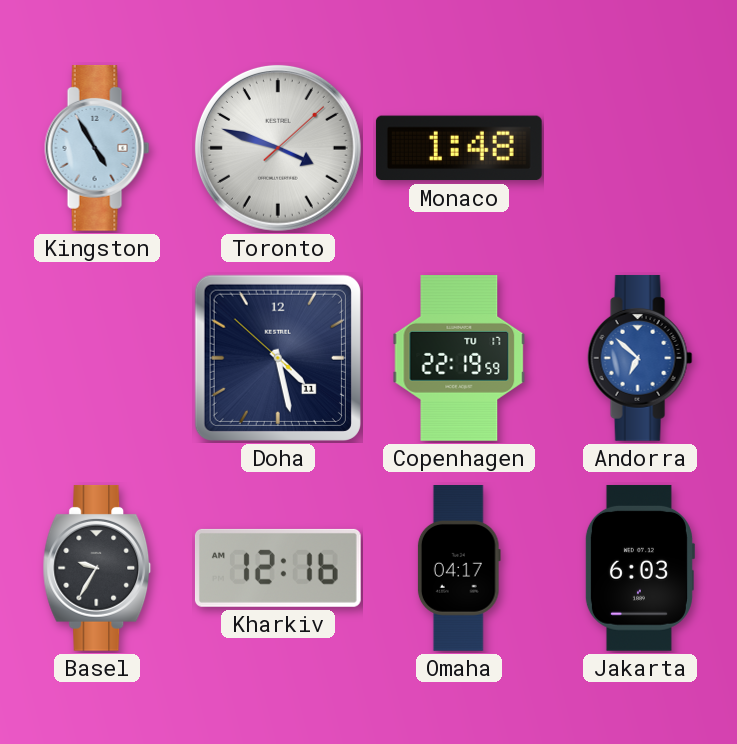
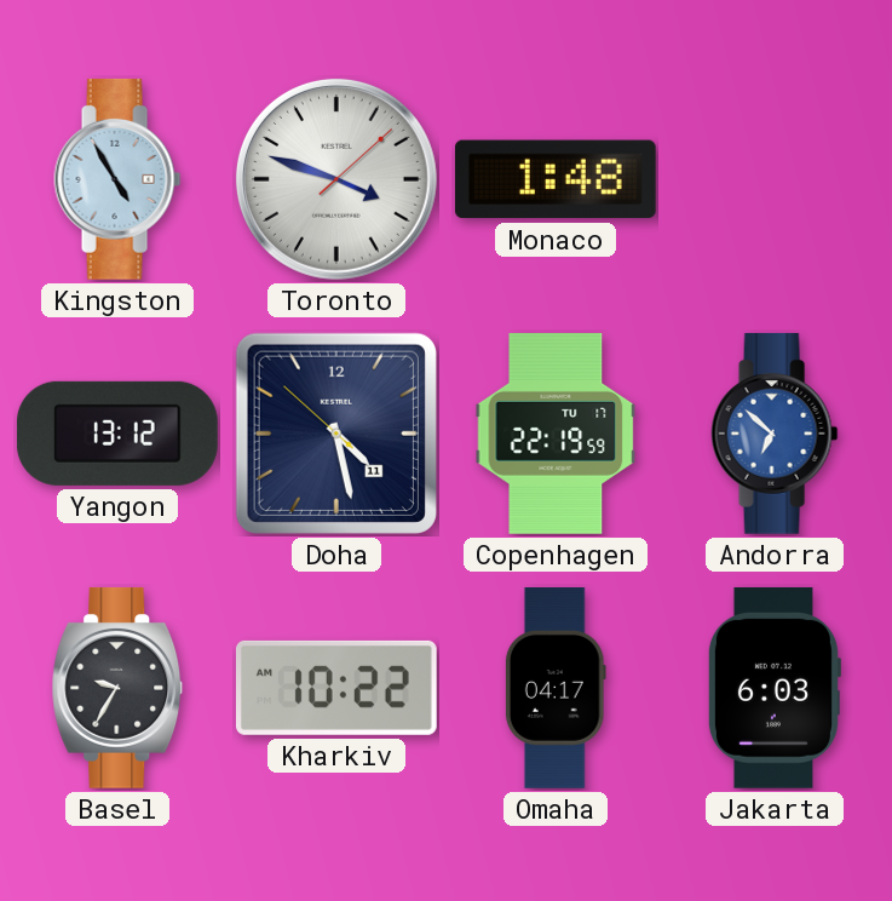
Yangon: none -> 13:12
Kharkiv: 12:16 -> 10:22
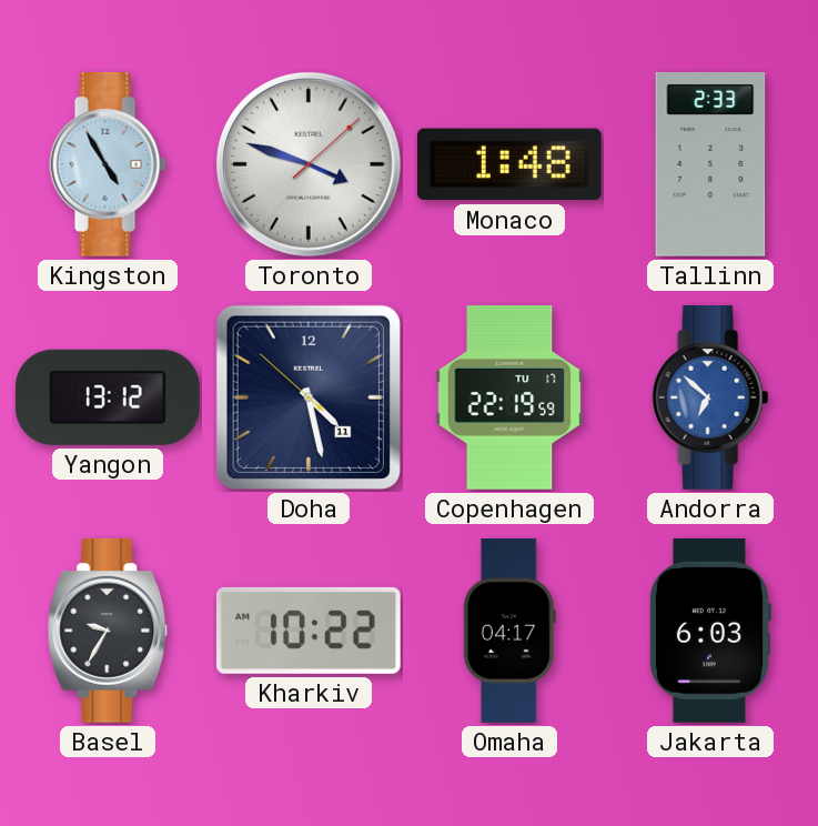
Tallinn: none -> 2:33
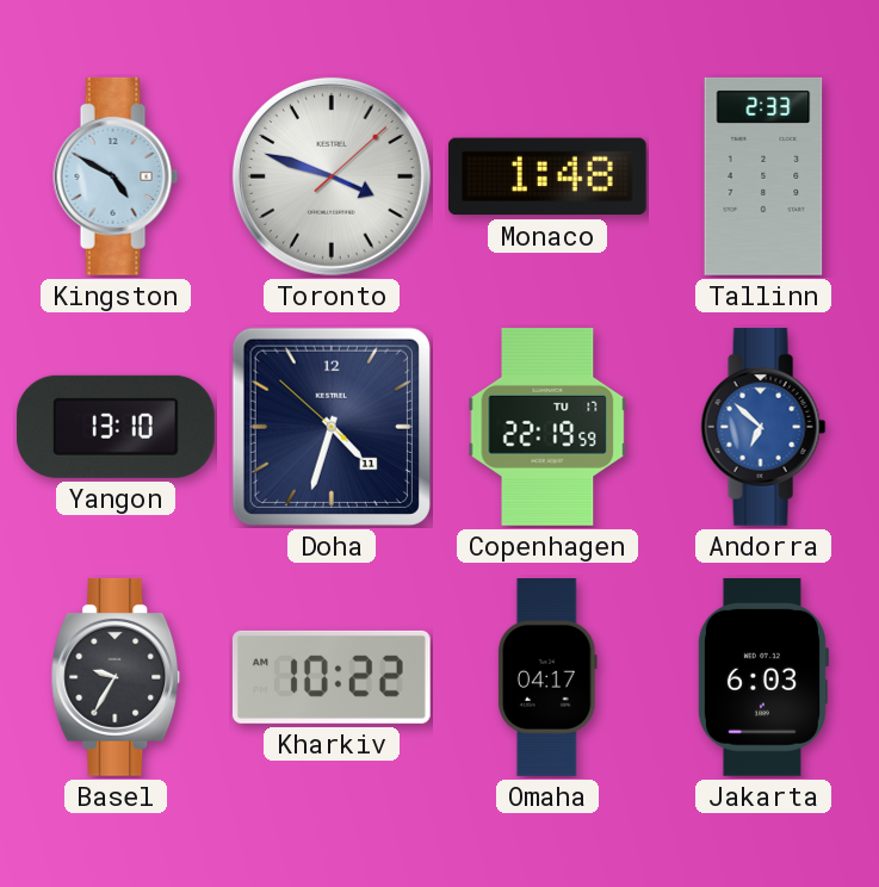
Kingston: 4:55 -> 4:50
Yangon: 13:12 -> 13:10
Doha: 4:27 -> 4:32
